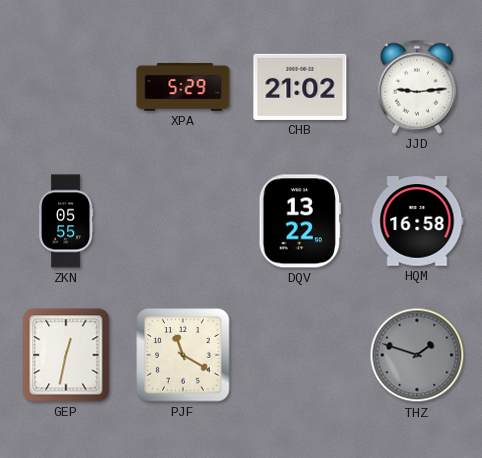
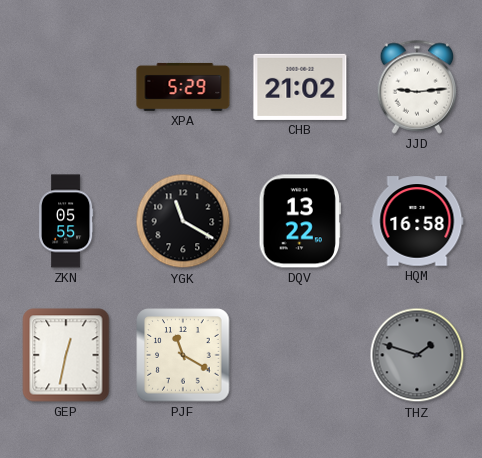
YGK: none -> 11:20
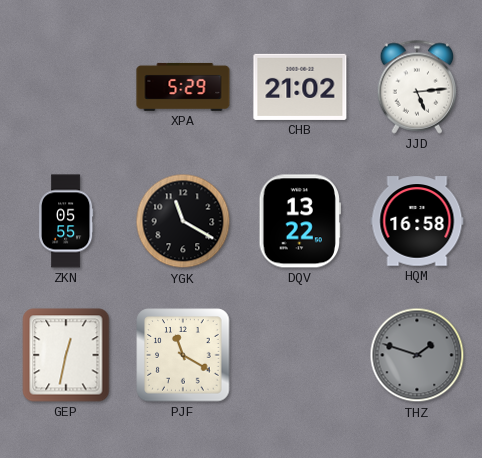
JJD: 9:14 -> 5:14
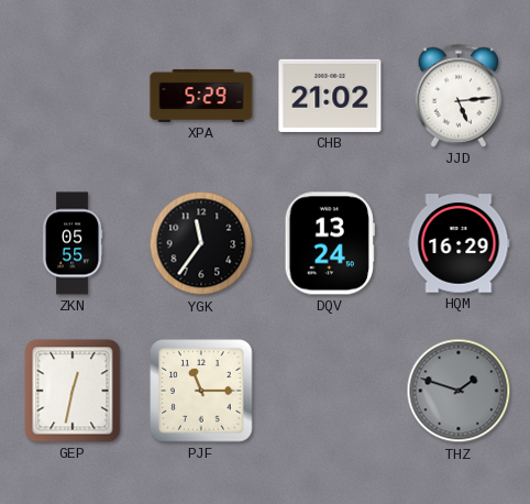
YGK: 11:20 -> 11:36
DQV: 13:22 -> 13:24
HQM: 16:58 -> 16:29
PJF: 11:20 -> 11:15
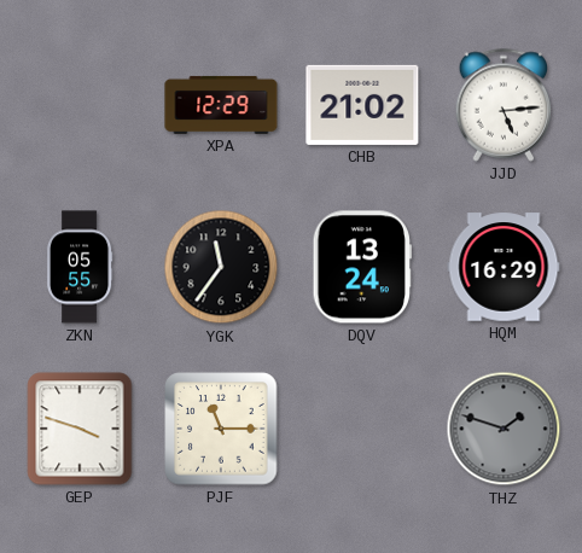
XPA: 5:29 -> 12:29
GEP: 12:32 -> 3:48
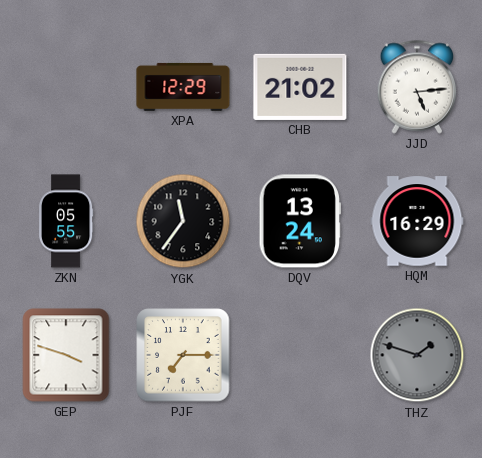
PJF: 11:15 -> 7:15
